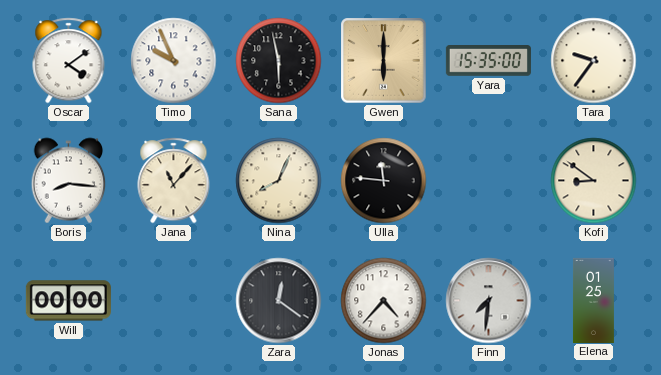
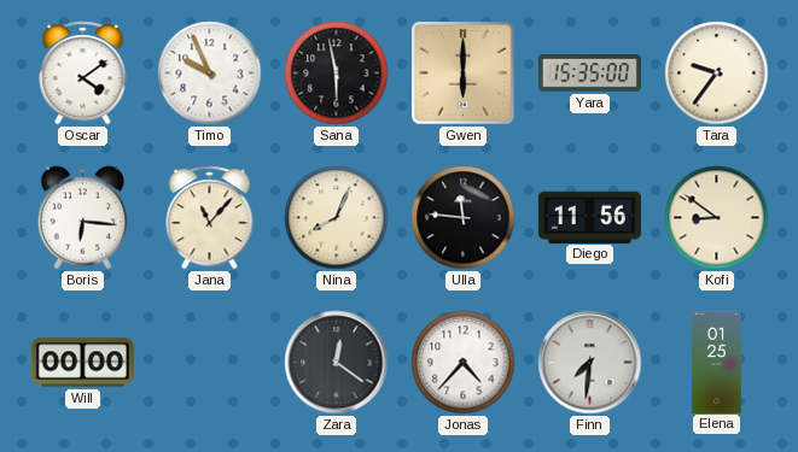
Boris: 8:16 -> 6:16
Diego: none -> 11:56
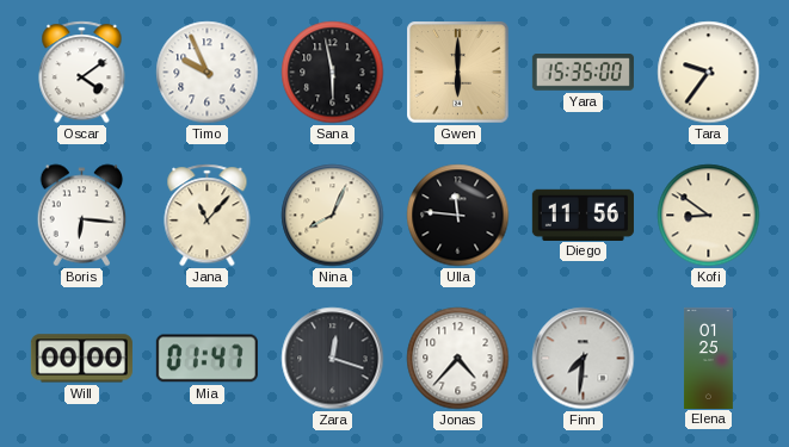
Mia: none -> 01:47
Zara: 12:21 -> 12:18
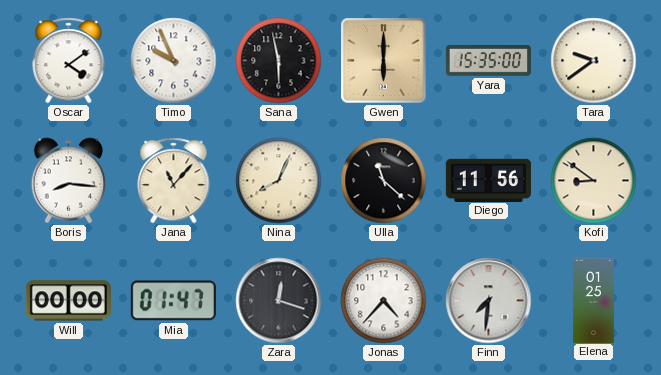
Tara: 9:36 -> 9:39
Boris: 6:16 -> 8:16
Ulla: 11:46 -> 11:22
